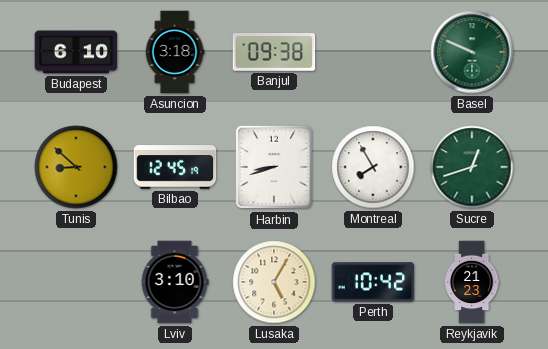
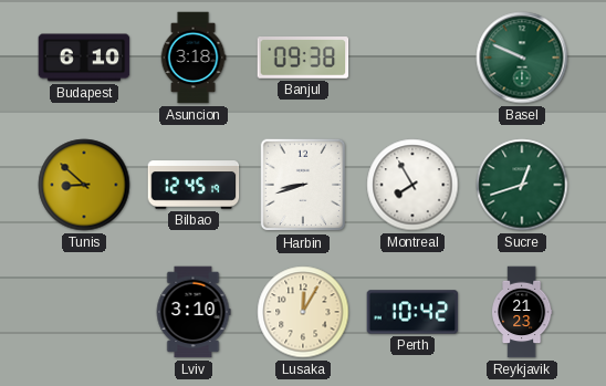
Lusaka: 5:05 -> 12:05
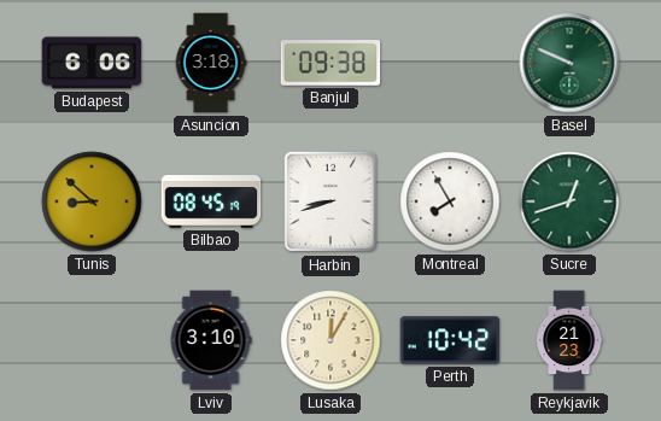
Budapest: 6:10 -> 6:06
Bilbao: 12:45 -> 08:45
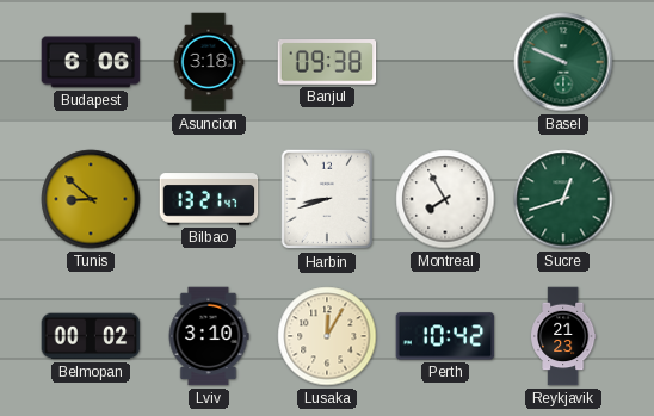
Bilbao: 08:45 -> 13:21
Belmopan: none -> 00:02
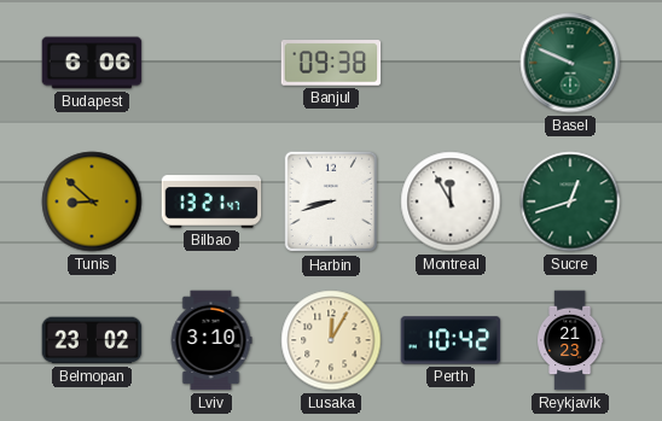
Asuncion: 3:18 -> none
Montreal: 7:55 -> 11:55
Belmopan: 00:02 -> 23:02
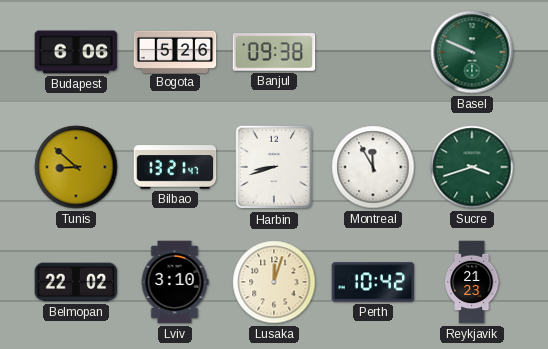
Bogota: none -> 5:26
Sucre: 12:42 -> 3:42
Belmopan: 23:02 -> 22:02
Lusaka: 12:05 -> 12:03
